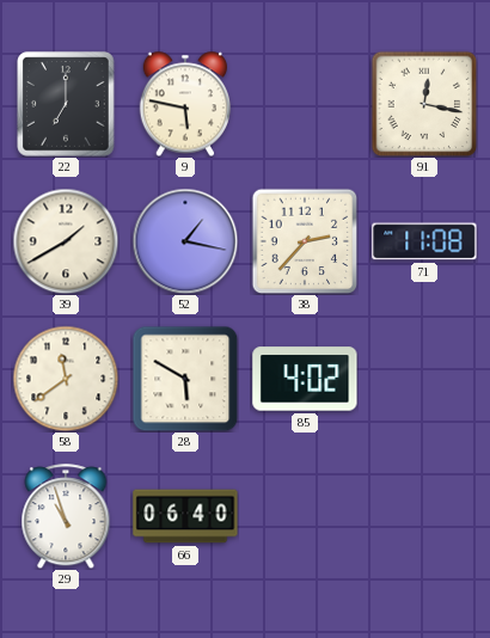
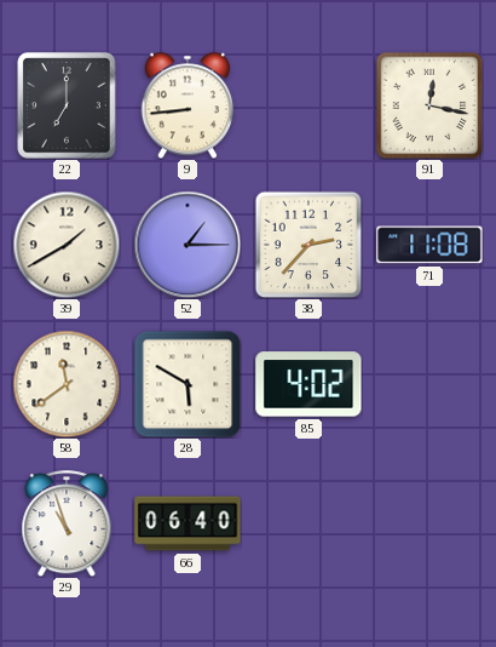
9: 5:47 -> 8:44
52: 1:17 -> 1:15
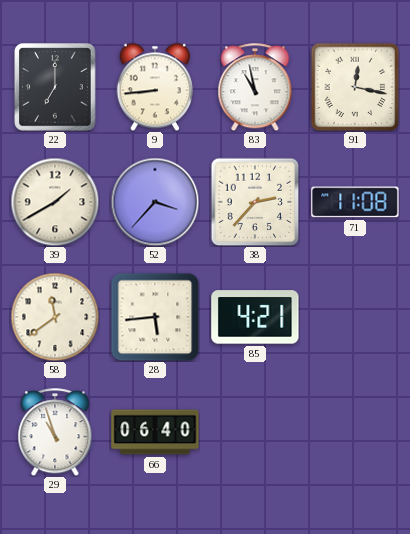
83: none -> 10:58
52: 1:15 -> 3:37
28: 5:50 -> 5:44
85: 4:02 -> 4:21
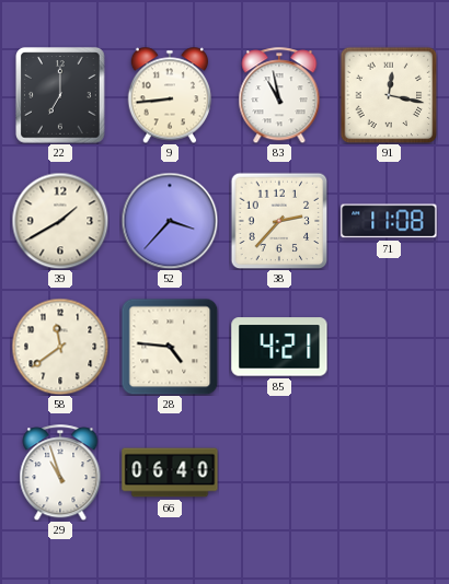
28: 5:44 -> 4:46
